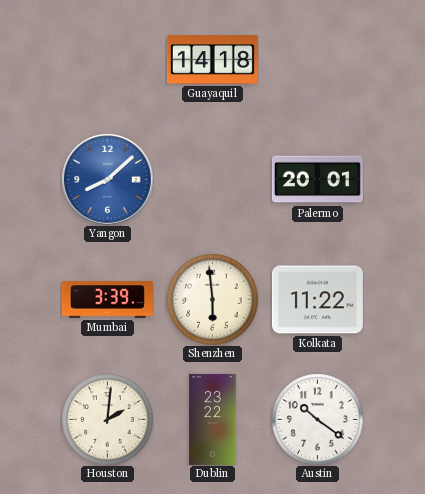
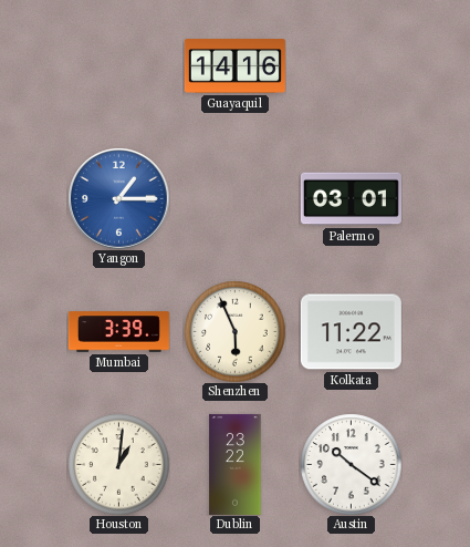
Guayaquil: 14:18 -> 14:16
Yangon: 8:08 -> 1:15
Palermo: 20:01 -> 03:01
Shenzhen: 5:59 -> 5:56
Houston: 2:01 -> 1:01
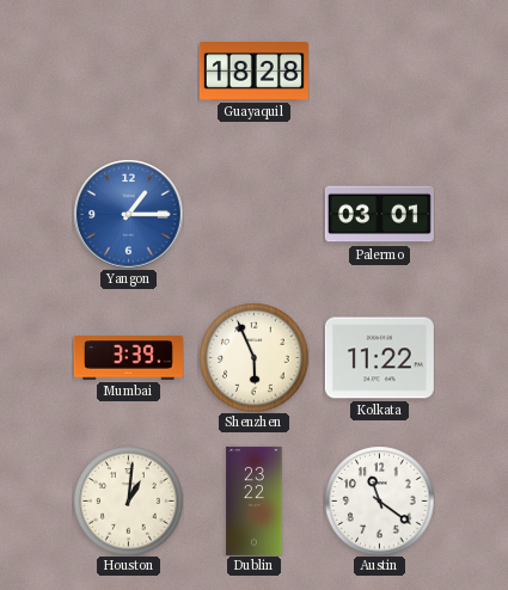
Guayaquil: 14:16 -> 18:28
Austin: 10:21 -> 11:21
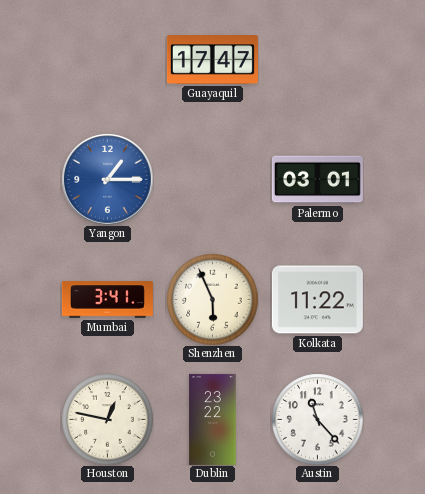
Guayaquil: 18:28 -> 17:47
Mumbai: 3:39 -> 3:41
Houston: 1:01 -> 12:47
Austin: 11:21 -> 11:23
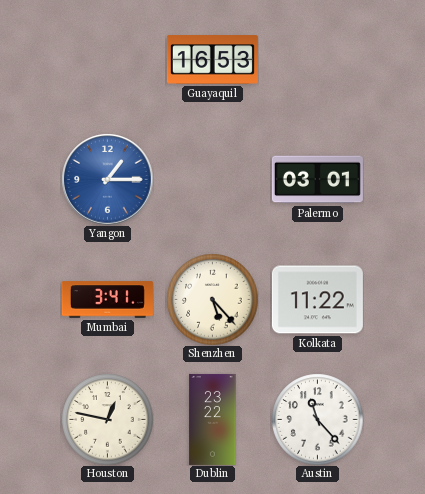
Guayaquil: 17:47 -> 16:53
Shenzhen: 5:56 -> 5:23
